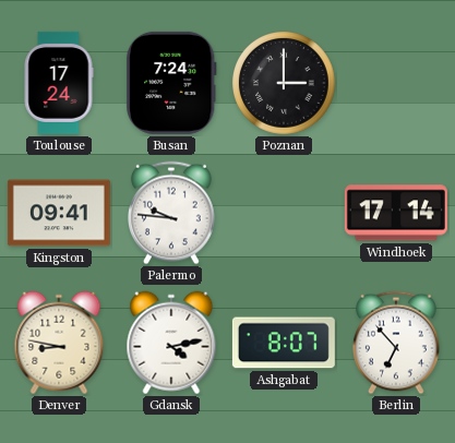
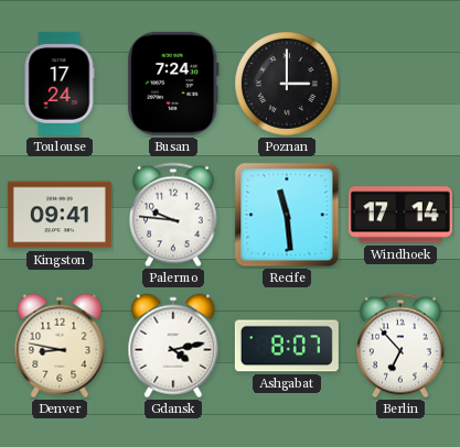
Recife: none -> 11:29
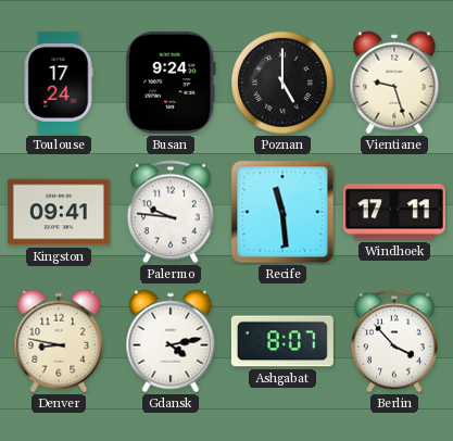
Busan: 7:24 -> 9:24
Poznan: 3:00 -> 5:00
Vientiane: none -> 9:27
Windhoek: 17:14 -> 17:11
Berlin: 6:53 -> 3:53
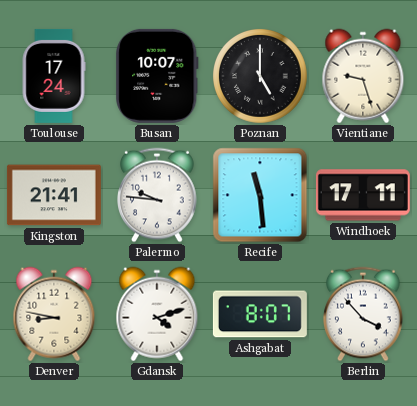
Busan: 9:24 -> 10:07
Kingston: 09:41 -> 21:41
Gdansk: 4:13 -> 4:12
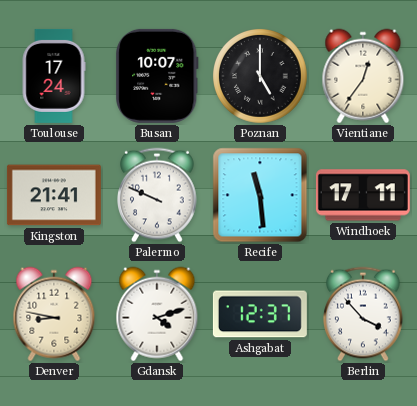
Vientiane: 9:27 -> 12:36
Palermo: 9:46 -> 9:49
Ashgabat: 8:07 -> 12:37
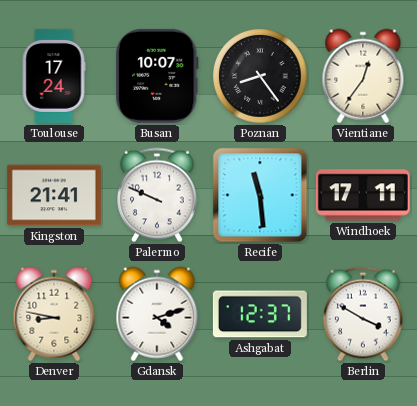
Poznan: 5:00 -> 8:24
Berlin: 3:53 -> 3:50
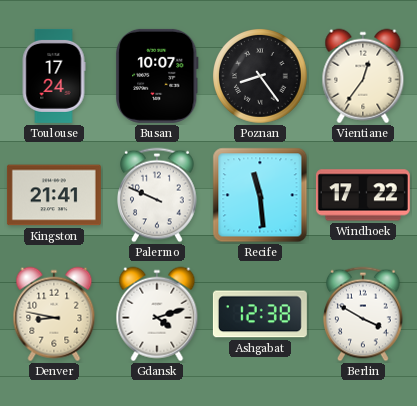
Windhoek: 17:11 -> 17:22
Ashgabat: 12:37 -> 12:38
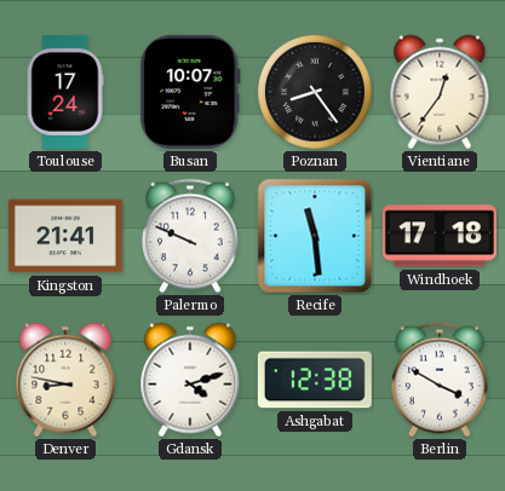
Windhoek: 17:22 -> 17:18
